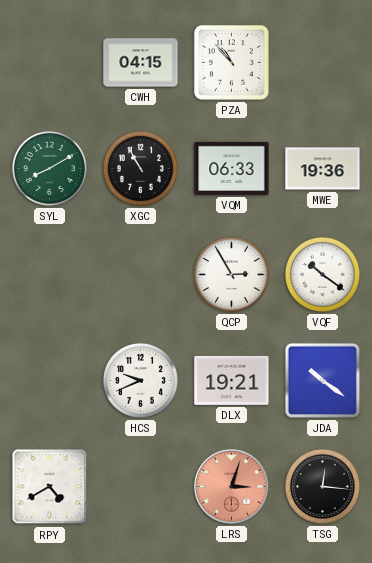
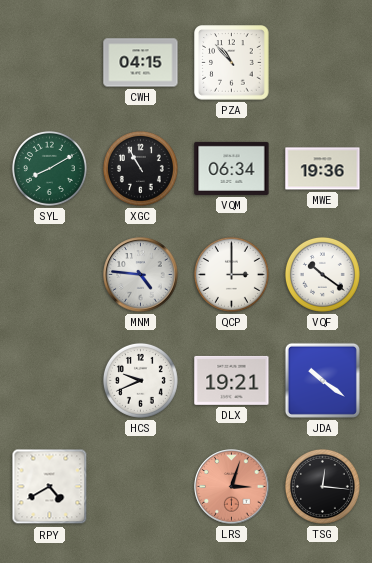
VQM: 06:33 -> 06:34
MNM: none -> 4:46
QCP: 2:55 -> 3:00
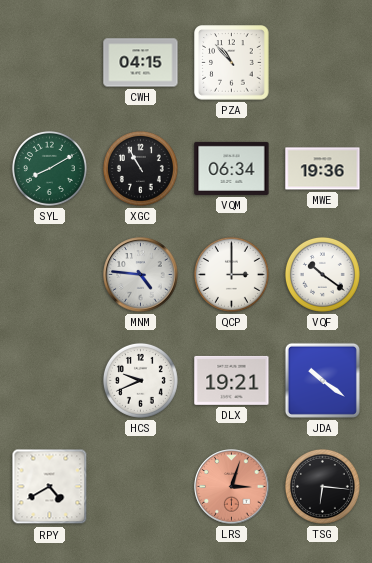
TSG: 12:16 -> 6:16
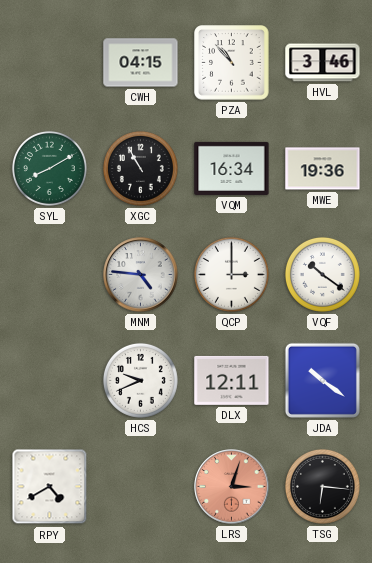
HVL: none -> 3:46
VQM: 06:34 -> 16:34
DLX: 19:21 -> 12:11
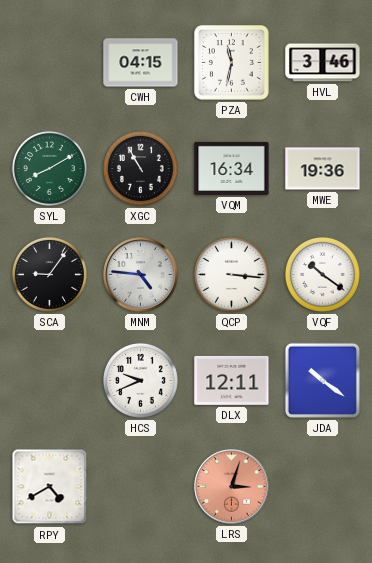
PZA: 10:53 -> 11:32
SCA: none -> 9:06
QCP: 3:00 -> 3:16
TSG: 6:16 -> none
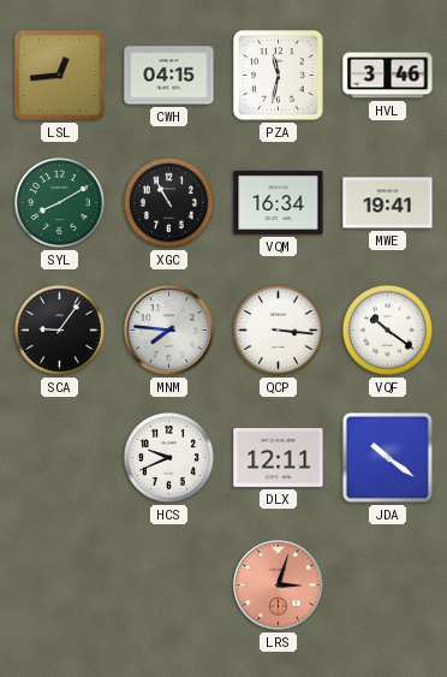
LSL: none -> 12:44
MWE: 19:36 -> 19:41
MNM: 4:46 -> 7:46
RPY: 4:40 -> none
